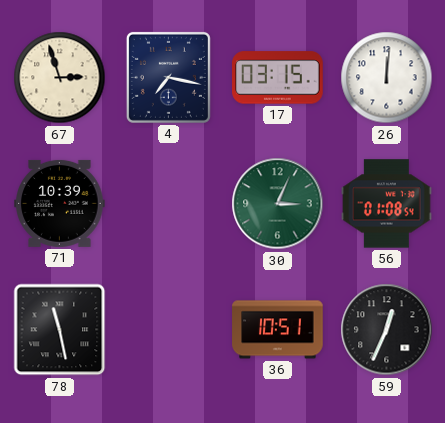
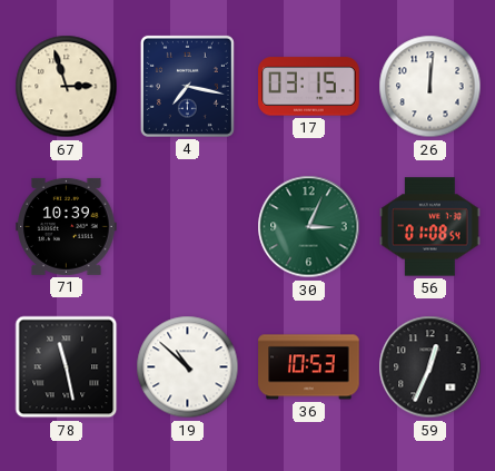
19: none -> 10:52
36: 10:51 -> 10:53
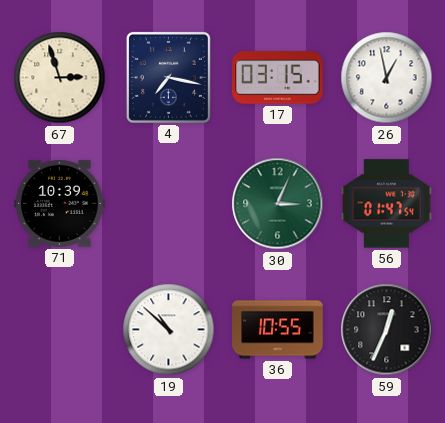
26: 12:01 -> 12:58
56: 01:08 -> 01:47
78: 11:28 -> none
36: 10:53 -> 10:55
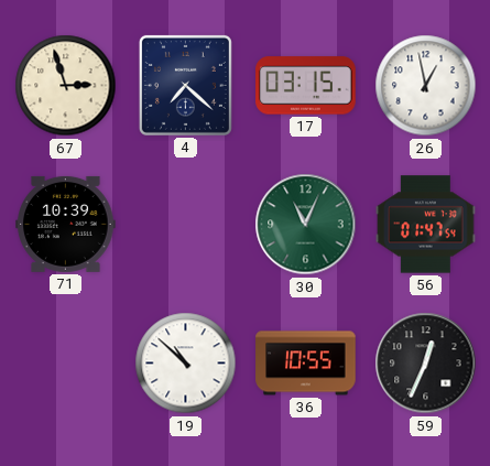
4: 7:17 -> 7:22
30: 3:04 -> 11:04
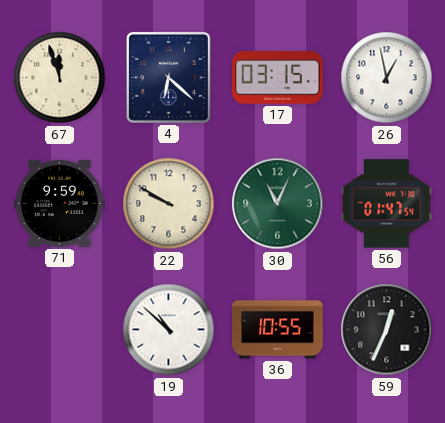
67: 2:57 -> 11:57
4: 7:22 -> 6:22
71: 10:39 -> 9:59
22: none -> 9:50
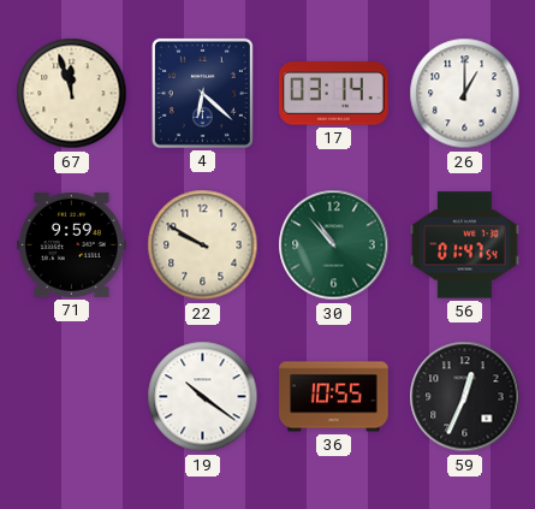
17: 03:15 -> 03:14
26: 12:58 -> 1:00
30: 11:04 -> 10:53
19: 10:52 -> 10:21
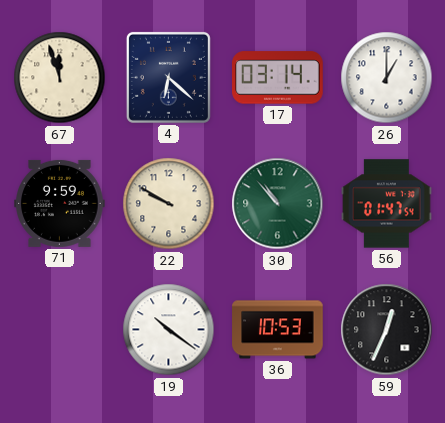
36: 10:55 -> 10:53
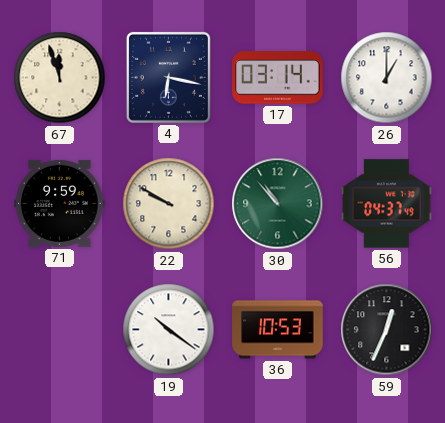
4: 6:22 -> 6:17
56: 01:47 -> 04:37
